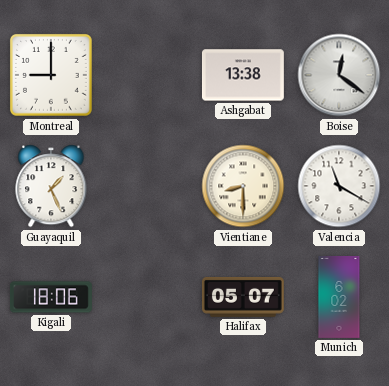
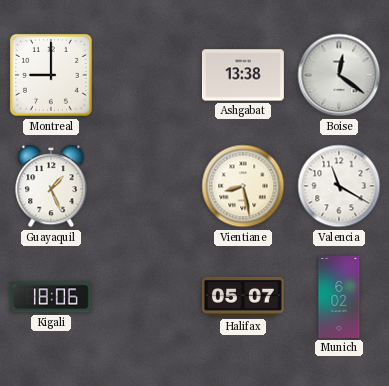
Vientiane: 8:30 -> 8:28
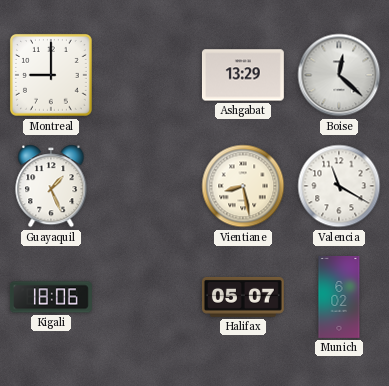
Ashgabat: 13:38 -> 13:29
Boise: 12:21 -> 12:22
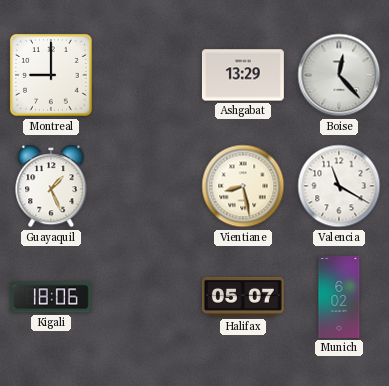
Boise: 12:22 -> 12:23
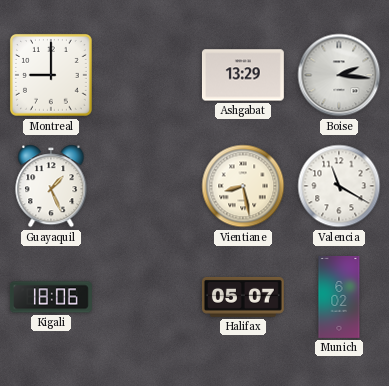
Boise: 12:23 -> 2:16
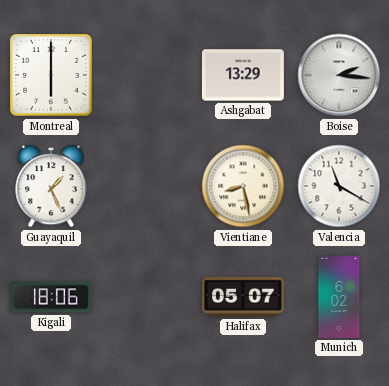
Montreal: 9:00 -> 6:00
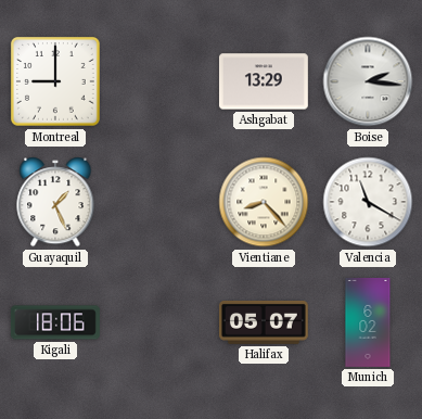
Montreal: 6:00 -> 9:00
Vientiane: 8:28 -> 8:23
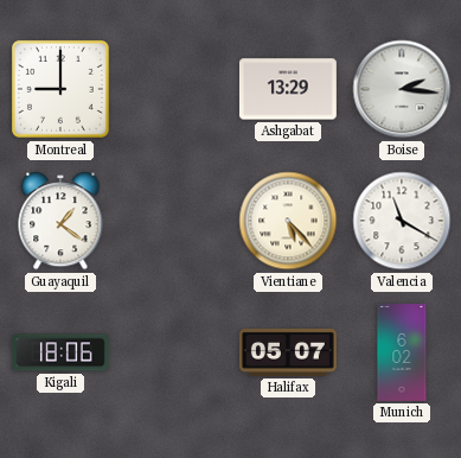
Guayaquil: 1:26 -> 1:21
Vientiane: 8:23 -> 5:23
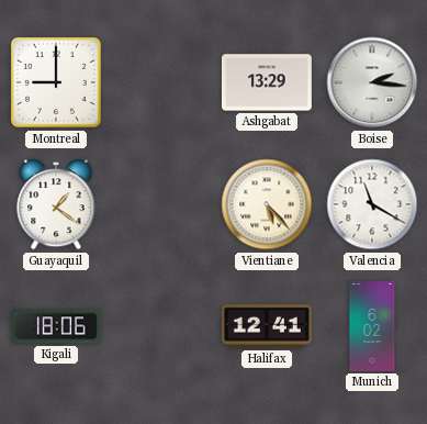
Halifax: 05:07 -> 12:41
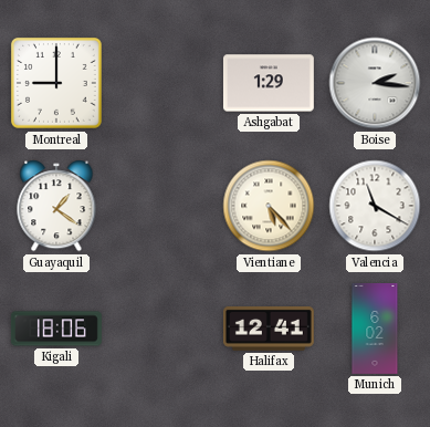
Ashgabat: 13:29 -> 1:29
